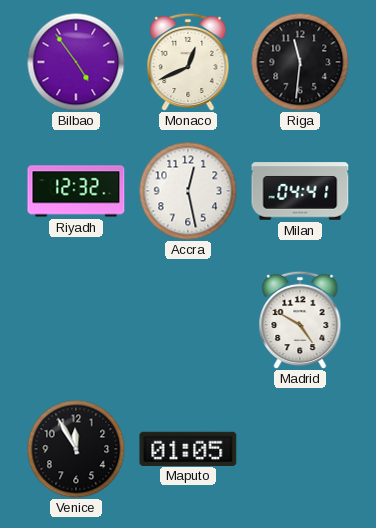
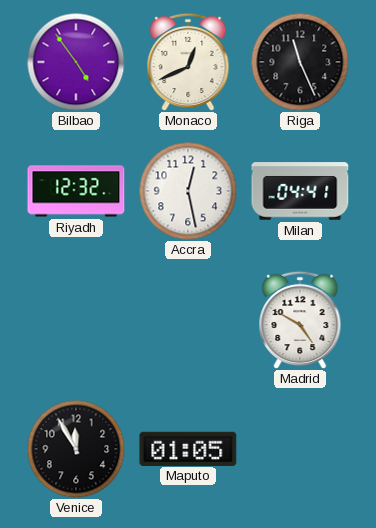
Riga: 11:31 -> 11:26
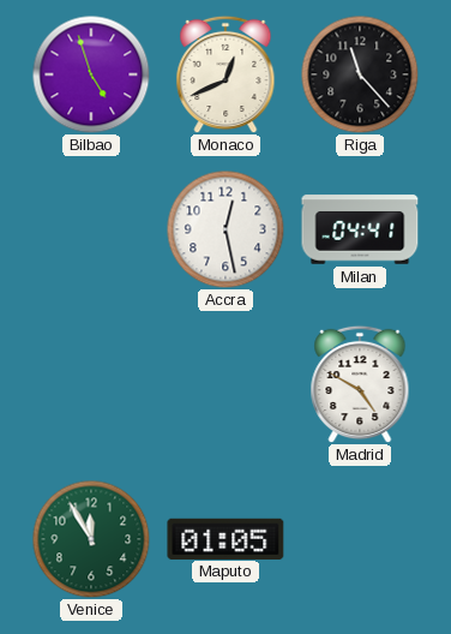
Bilbao: 4:54 -> 4:57
Riga: 11:26 -> 11:23
Riyadh: 12:32 -> none
Venice dial: black -> green
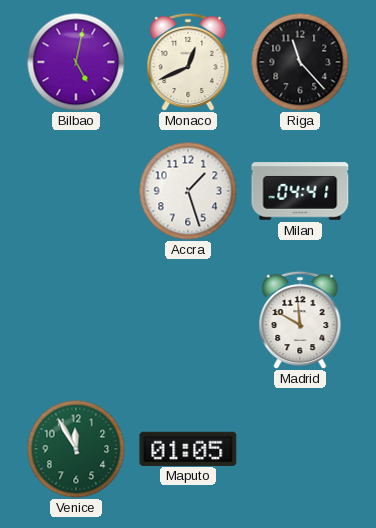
Bilbao: 4:57 -> 5:02
Accra: 12:28 -> 1:27
Madrid: 4:50 -> 11:50
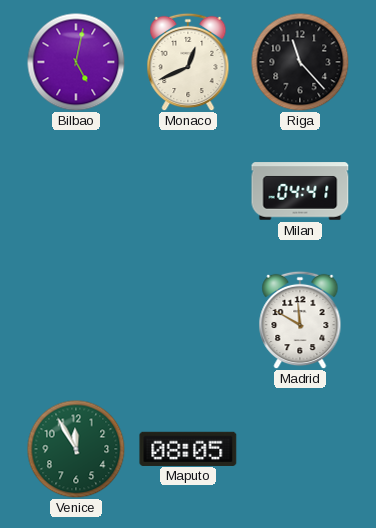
Accra: 1:27 -> none
Maputo: 01:05 -> 08:05
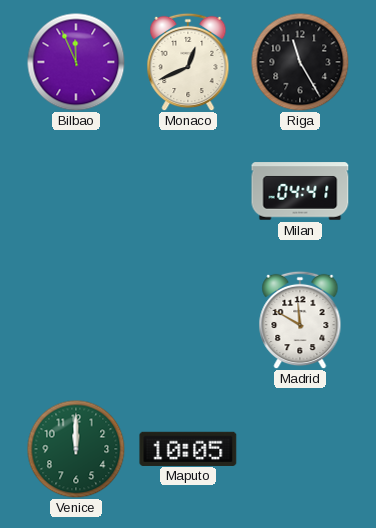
Bilbao: 5:02 -> 11:56
Riga: 11:23 -> 11:25
Venice: 11:55 -> 12:00
Maputo: 08:05 -> 10:05
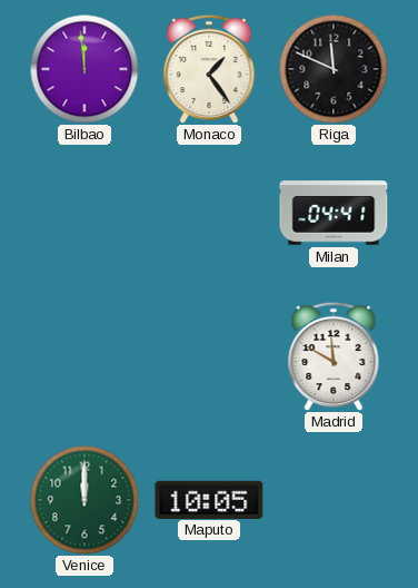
Bilbao: 11:56 -> 11:59
Monaco: 12:41 -> 1:24
Riga: 11:25 -> 11:49
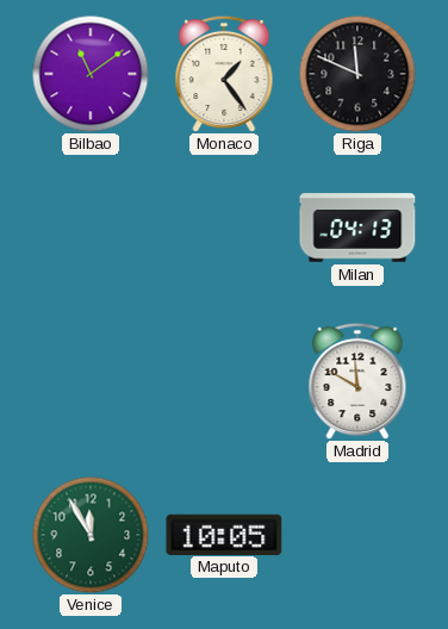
Bilbao: 11:59 -> 11:09
Milan: 04:41 -> 04:13
Venice: 12:00 -> 11:55
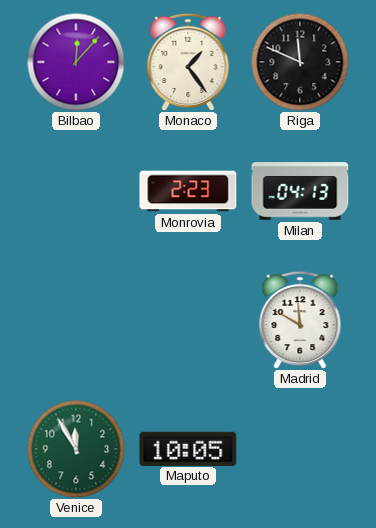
Bilbao: 11:09 -> 12:07
Monrovia: none -> 2:23
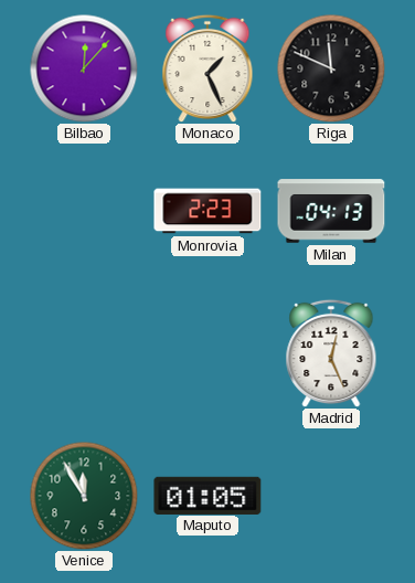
Monaco: 1:24 -> 1:26
Madrid: 11:50 -> 12:26
Maputo: 10:05 -> 01:05
